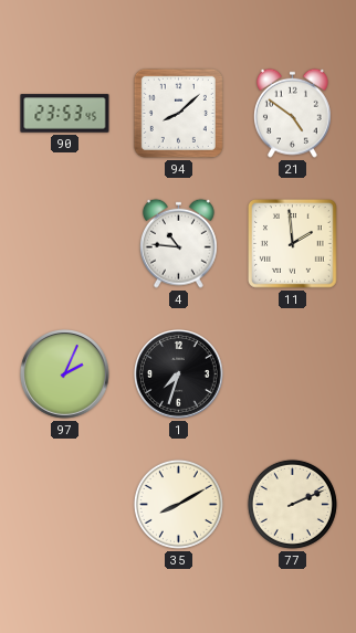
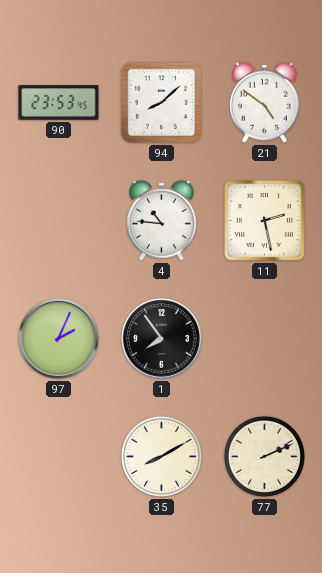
11: 1:59 -> 2:28
1: 7:33 -> 7:54
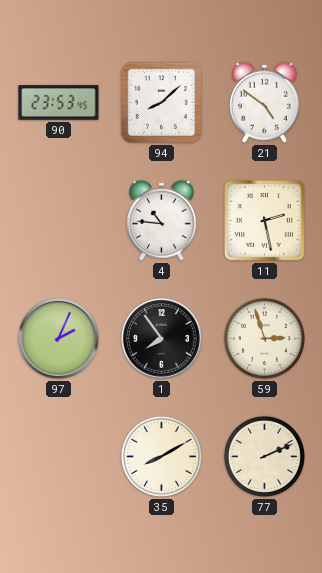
59: none -> 2:57
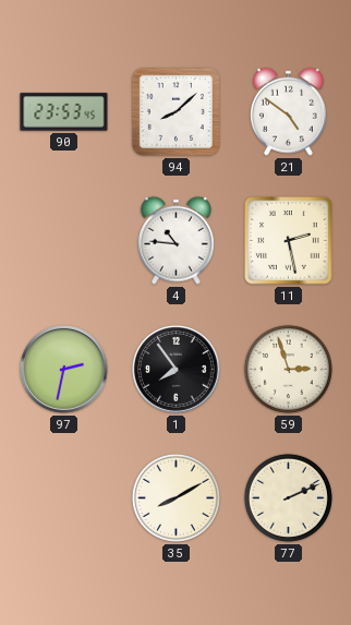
97: 2:04 -> 2:32
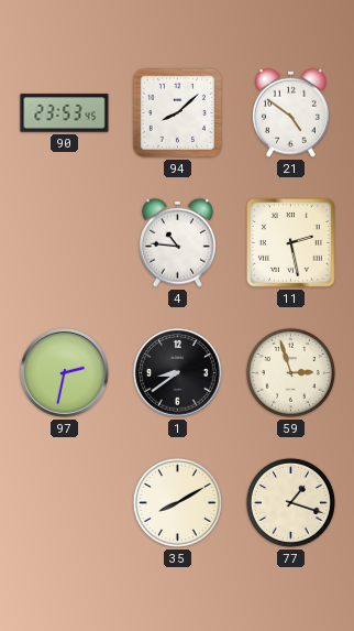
1: 7:54 -> 8:39
77: 2:11 -> 1:18
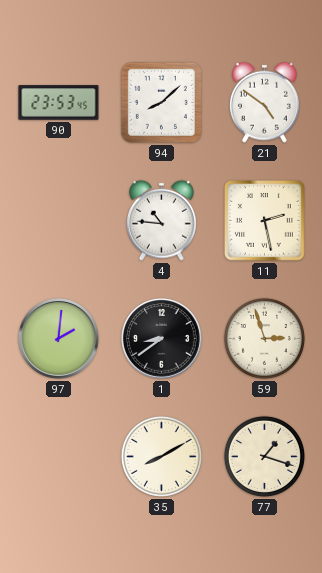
97: 2:32 -> 2:01
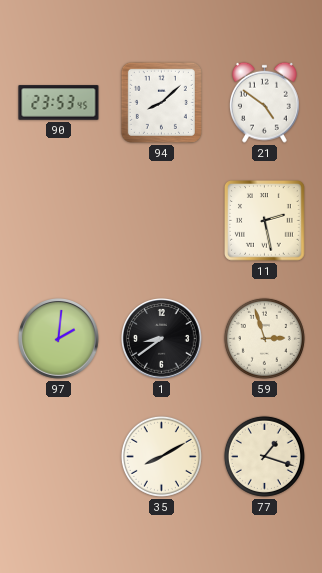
4: 10:46 -> none
